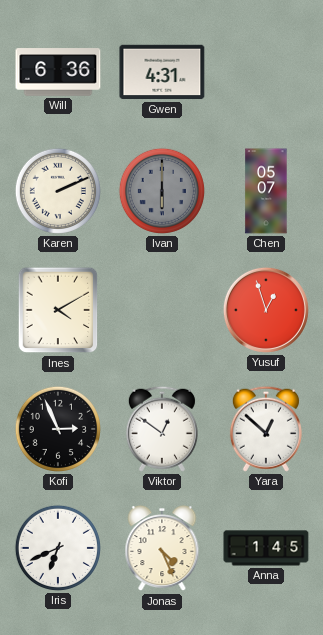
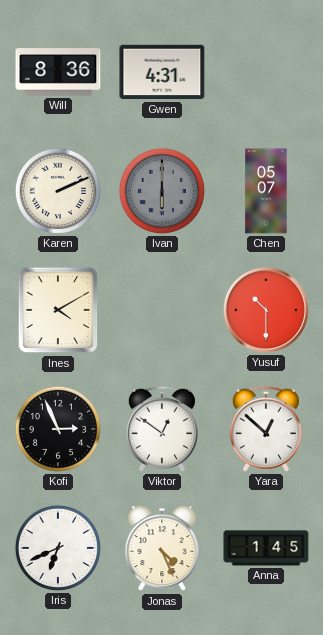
Will: 6:36 -> 8:36
Yusuf: 12:57 -> 10:30
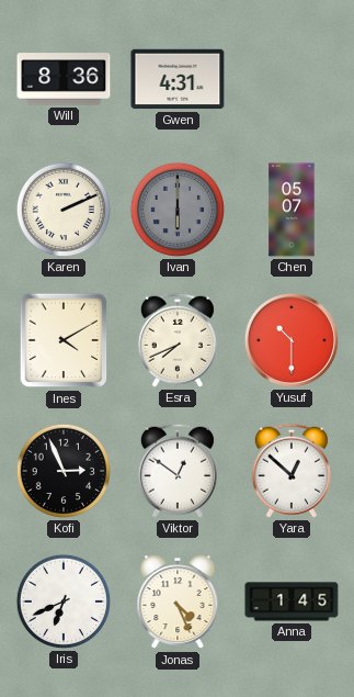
Esra: none -> 7:41
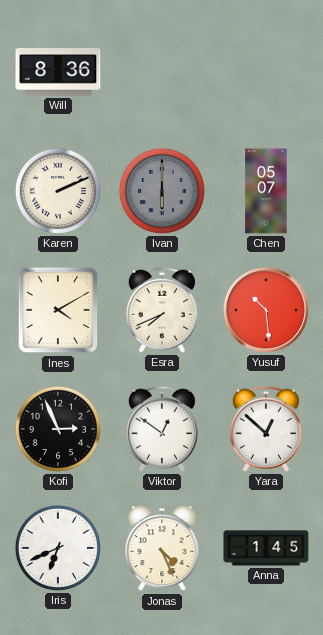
Gwen: 4:31 -> none
Yusuf: 10:30 -> 10:29
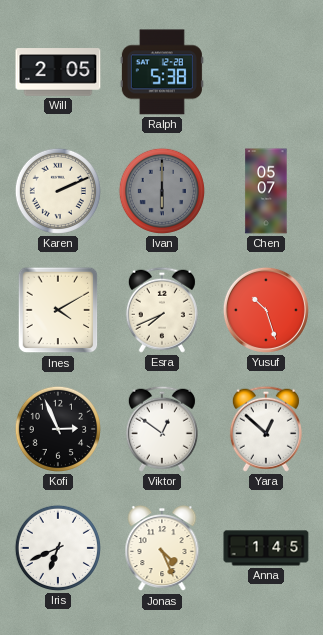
Will: 8:36 -> 2:05
Ralph: none -> 5:38
Yusuf: 10:29 -> 10:27
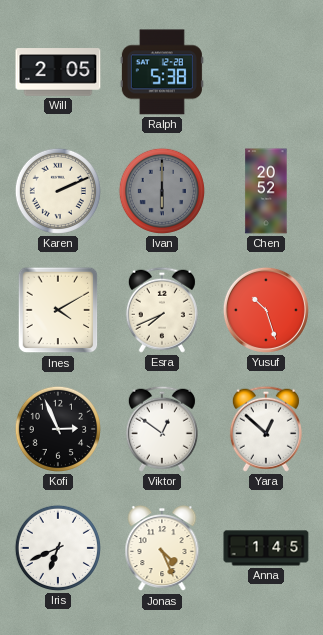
Chen: 05:07 -> 20:52
